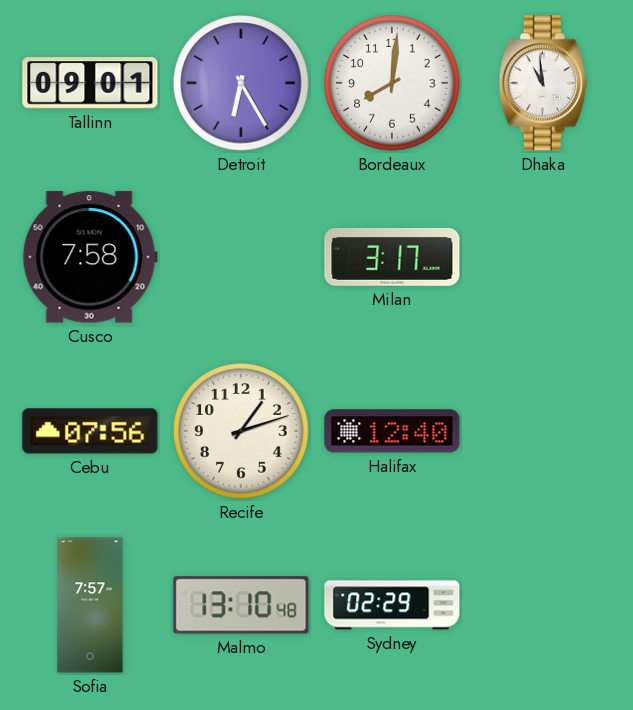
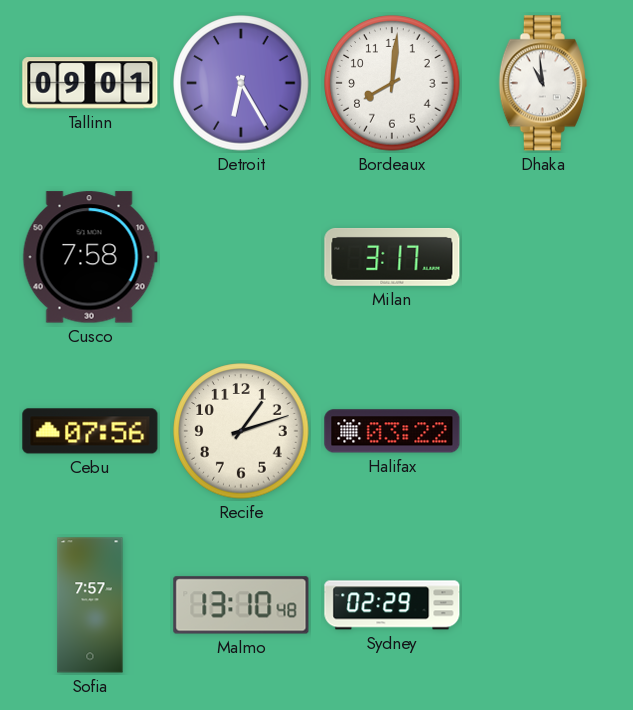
Halifax: 12:40 -> 03:22
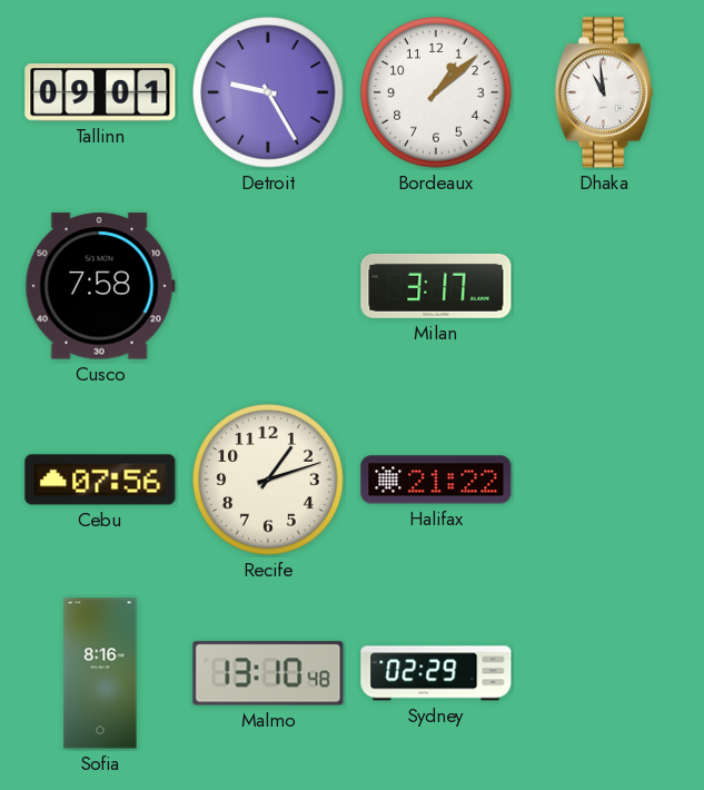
Detroit: 6:25 -> 9:25
Bordeaux: 8:01 -> 1:08
Halifax: 03:22 -> 21:22
Sofia: 7:57 -> 8:16
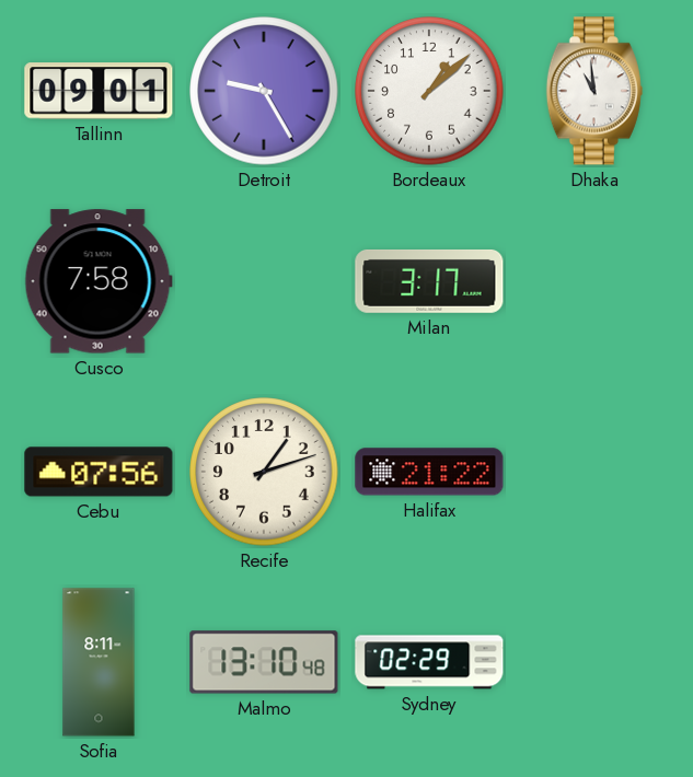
Sofia: 8:16 -> 8:11
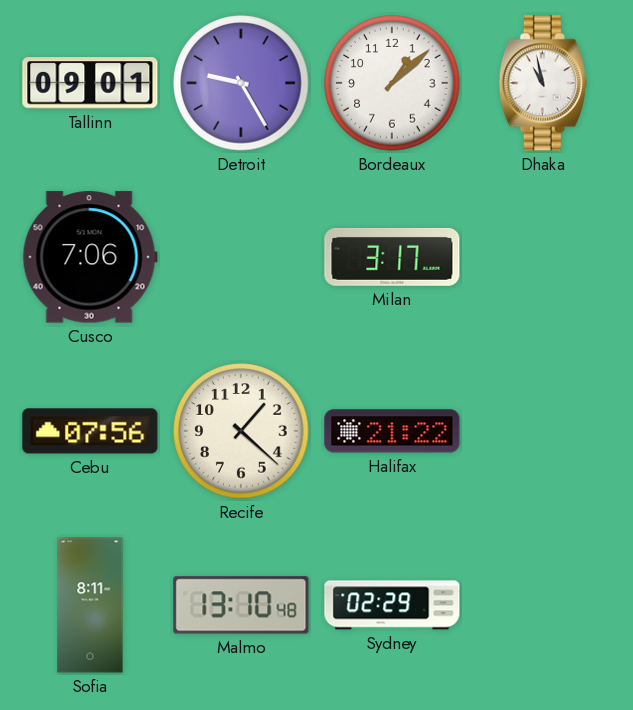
Dhaka: 10:59 -> 10:58
Cusco: 7:58 -> 7:06
Recife: 1:12 -> 1:22
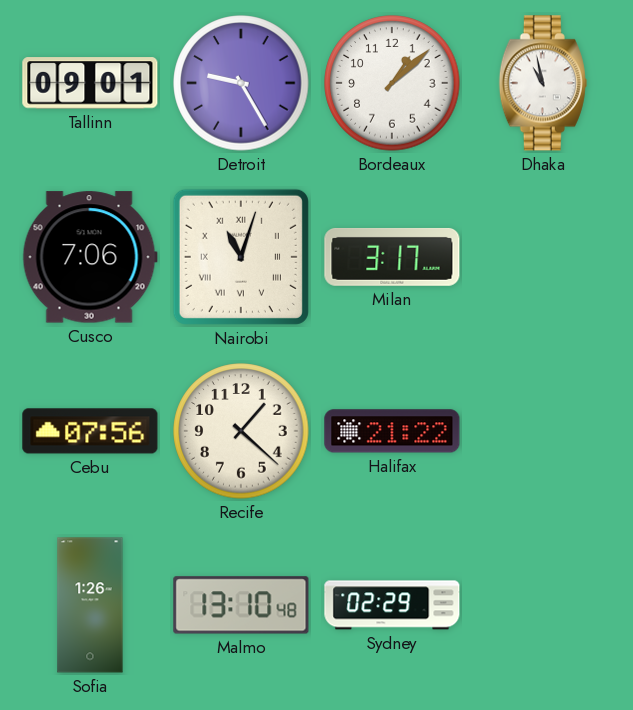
Nairobi: none -> 11:03
Sofia: 8:11 -> 1:26
